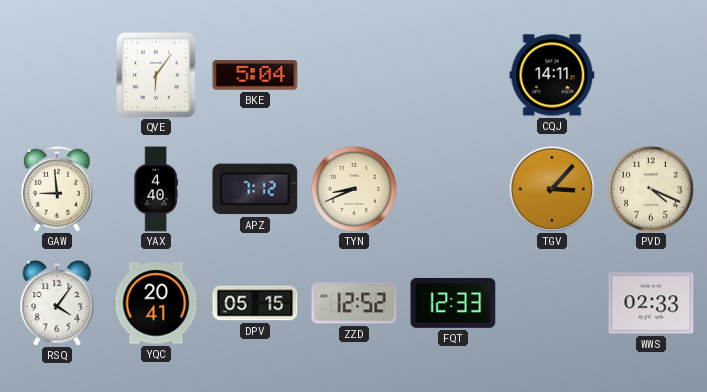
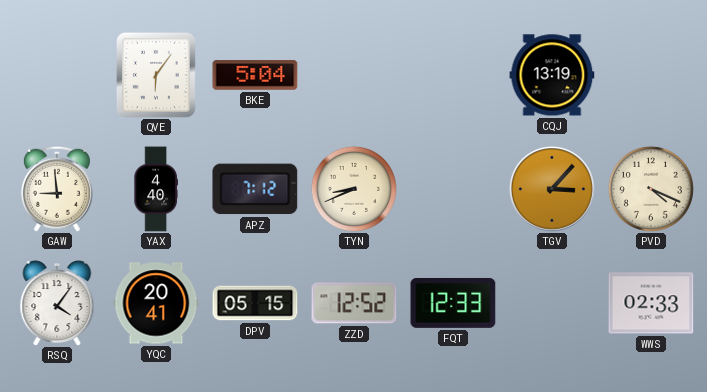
CQJ: 14:11 -> 13:19
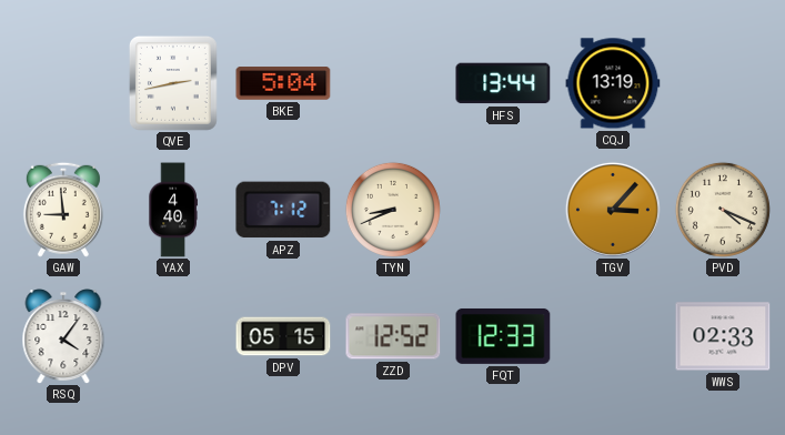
QVE: 6:06 -> 2:43
HFS: none -> 13:44
YQC: 20:41 -> none
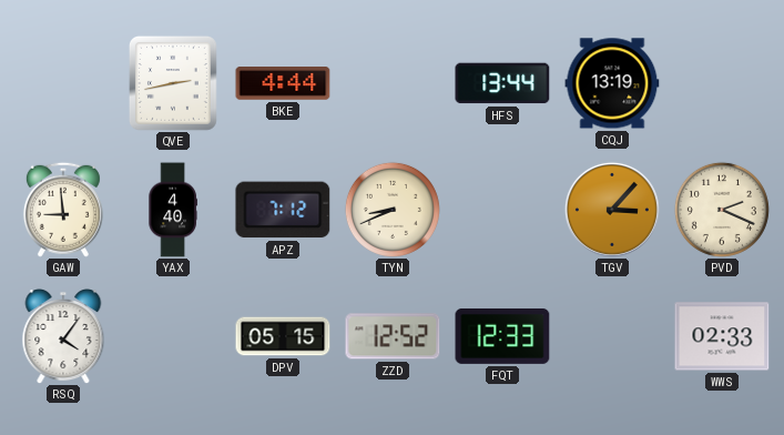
BKE: 5:04 -> 4:44
PVD: 4:19 -> 2:19
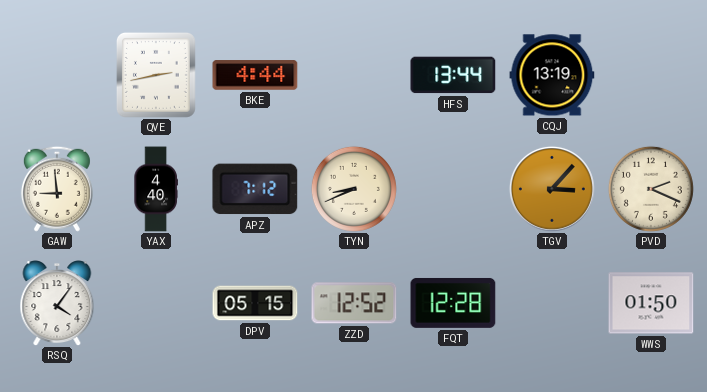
FQT: 12:33 -> 12:28
WWS: 02:33 -> 01:50
